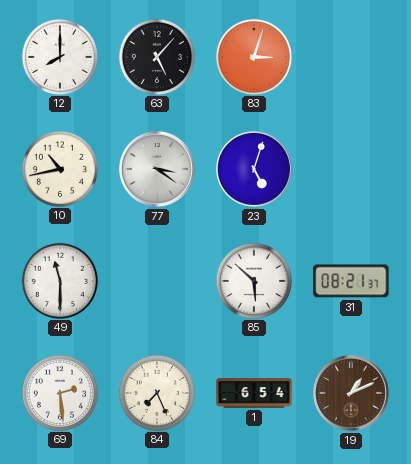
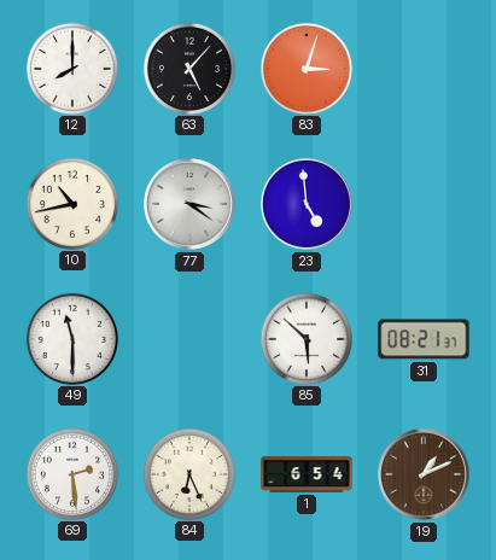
23: 5:03 -> 4:59
84: 7:26 -> 6:26
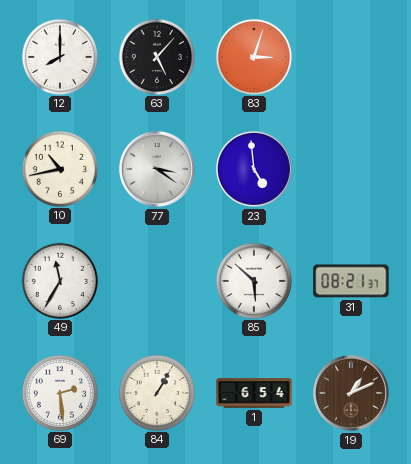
49: 11:30 -> 11:35
84: 6:26 -> 1:05
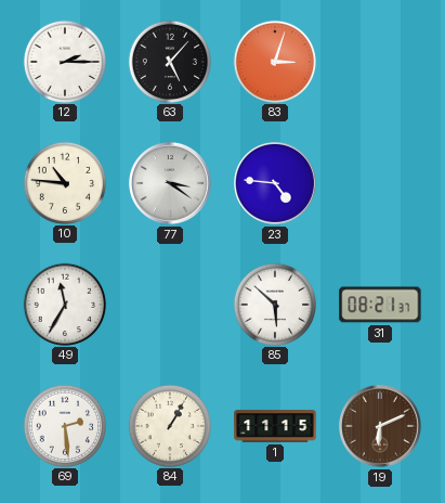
12: 8:00 -> 2:15
10: 10:43 -> 10:46
23: 4:59 -> 4:46
1: 6:54 -> 11:15
19: 1:11 -> 6:11
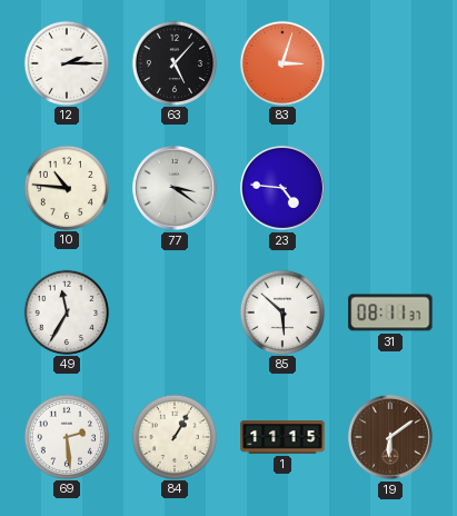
31: 08:21 -> 08:11
19: 6:11 -> 6:09
